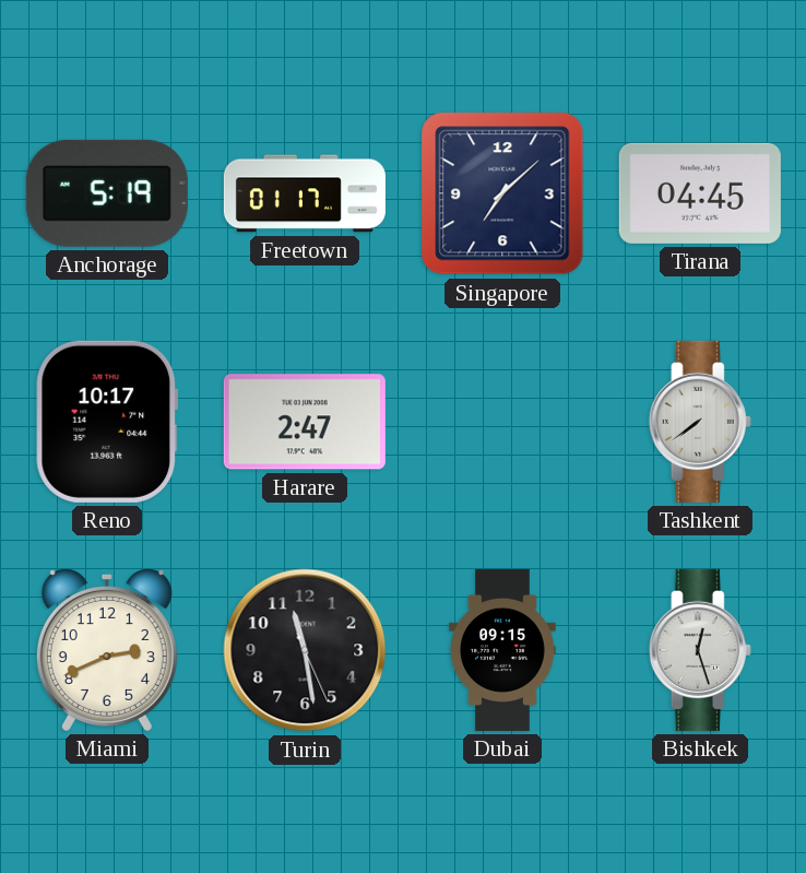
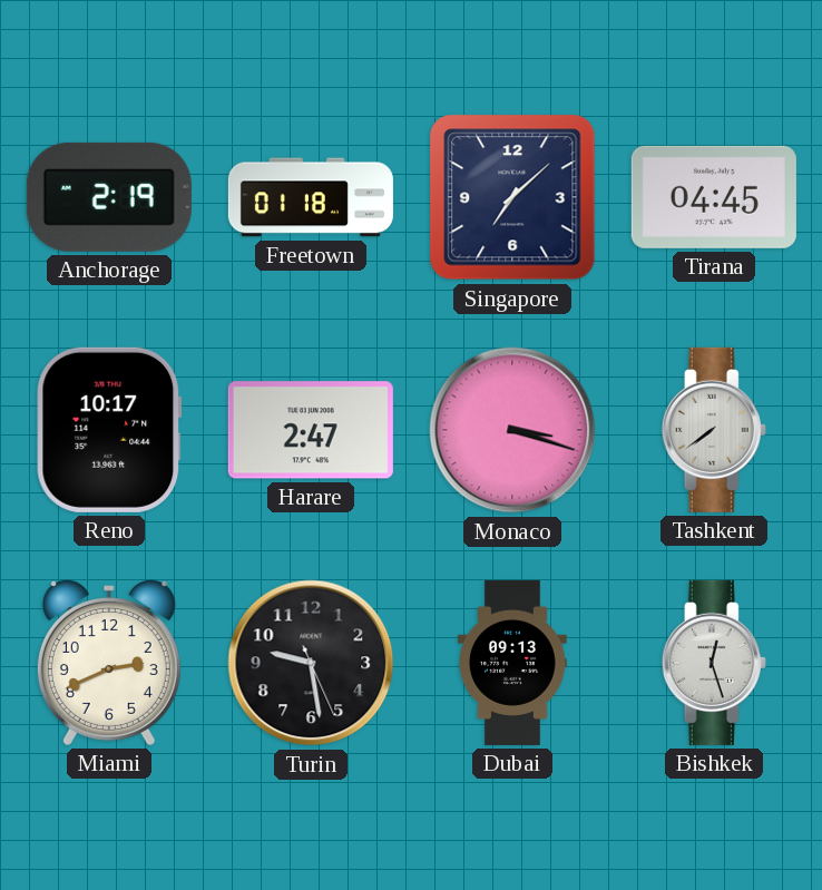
Anchorage: 5:19 -> 2:19
Freetown: 01:17 -> 01:18
Monaco: none -> 3:18
Turin: 11:28 -> 9:28
Dubai: 09:15 -> 09:13
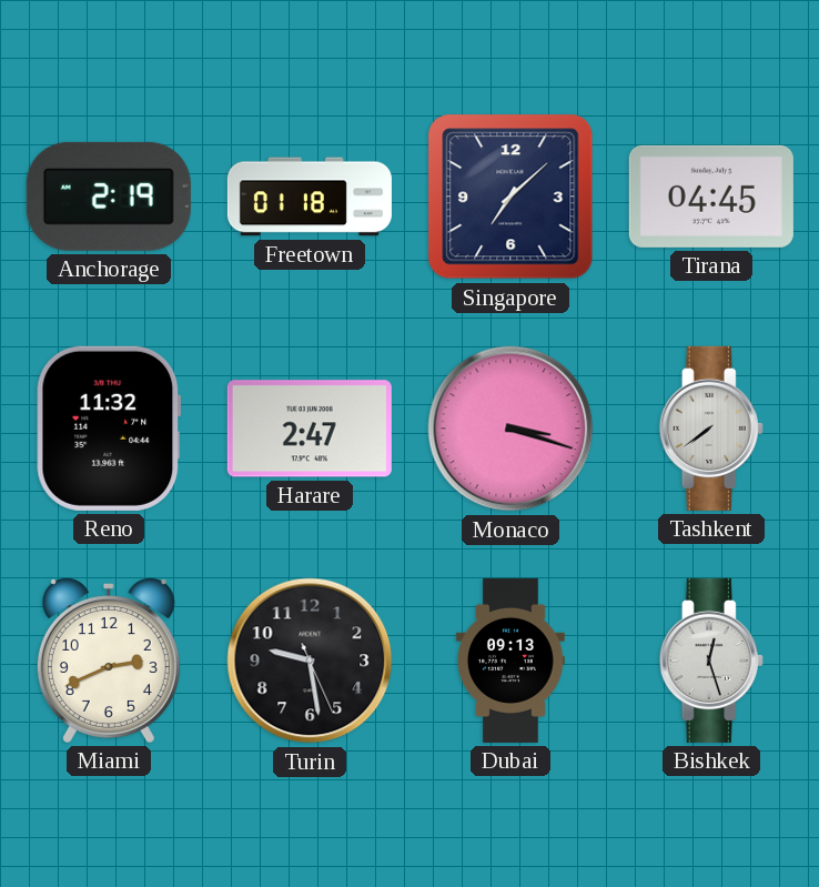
Reno: 10:17 -> 11:32
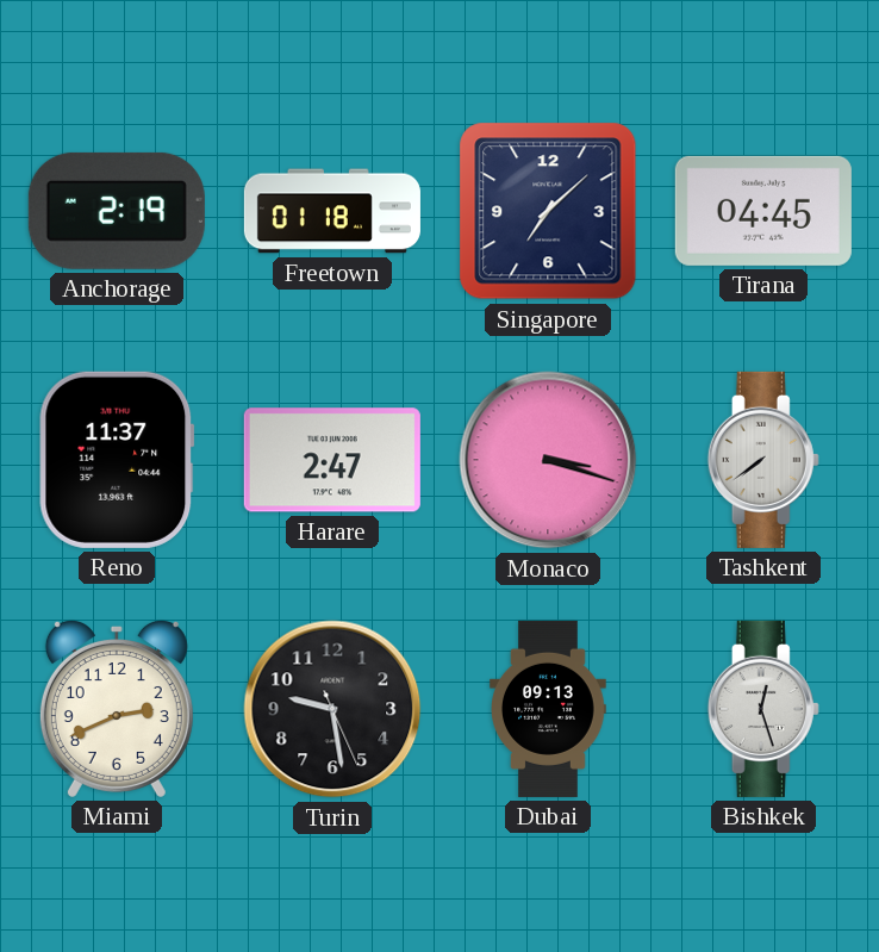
Reno: 11:32 -> 11:37
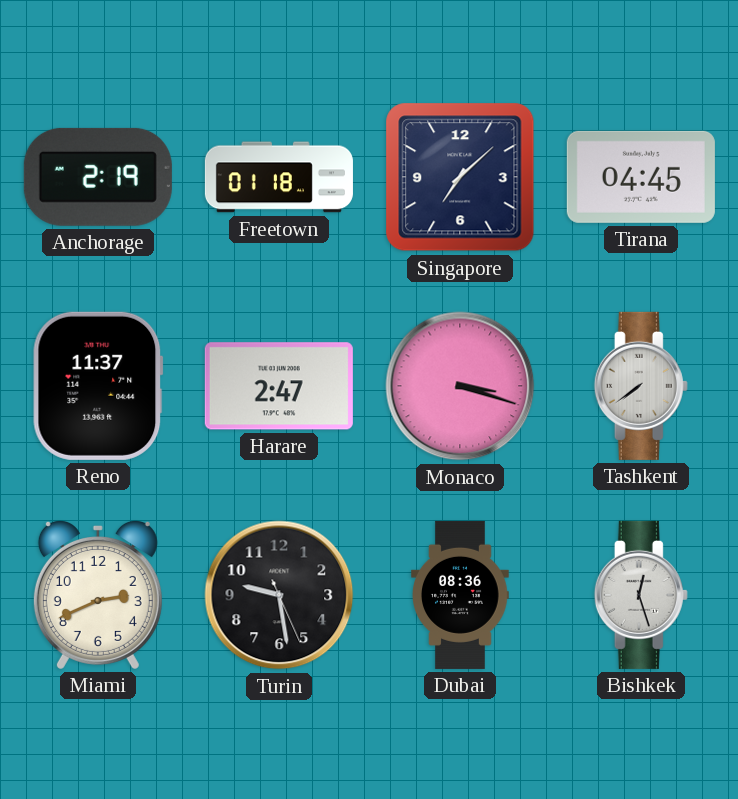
Dubai: 09:13 -> 08:36
